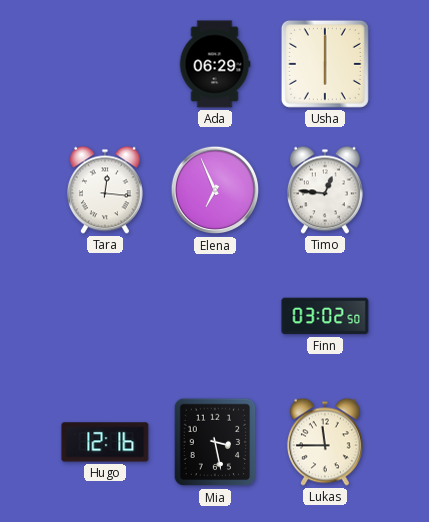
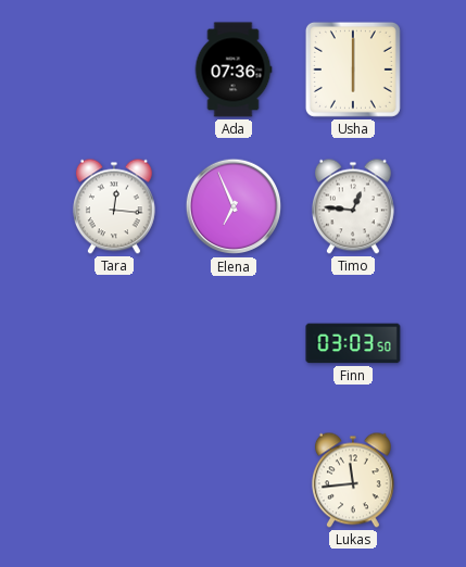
Ada: 06:29 -> 07:36
Finn: 03:02 -> 03:03
Hugo: 12:16 -> none
Mia: 3:28 -> none
Lukas: 11:45 -> 11:44
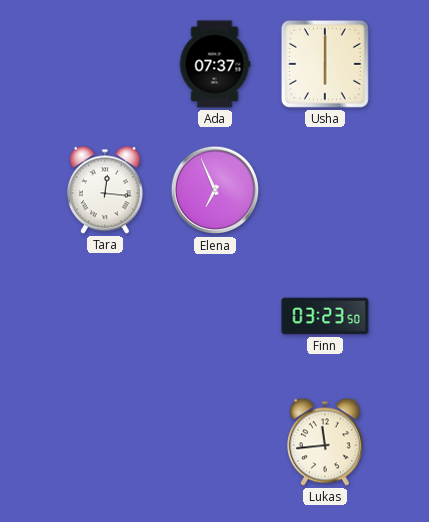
Ada: 07:36 -> 07:37
Timo: 12:46 -> none
Finn: 03:03 -> 03:23
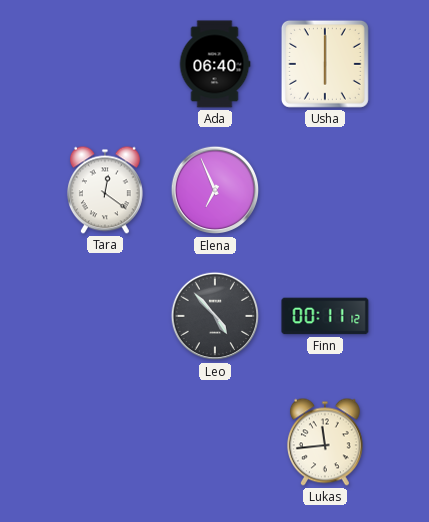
Ada: 07:37 -> 06:40
Tara: 12:16 -> 12:21
Leo: none -> 4:53
Finn: 03:23 -> 00:11
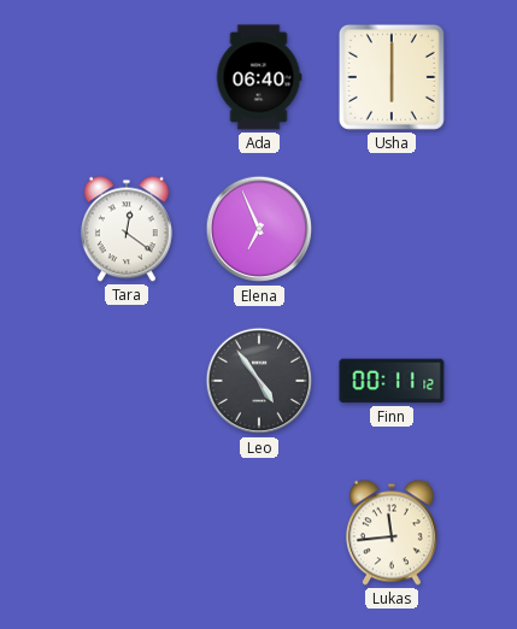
Leo: 4:53 -> 4:54
